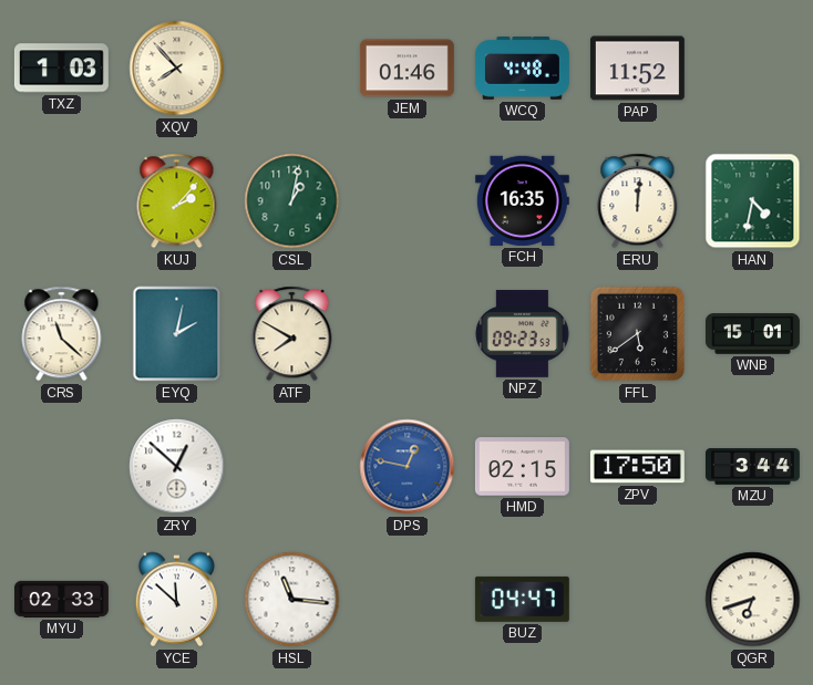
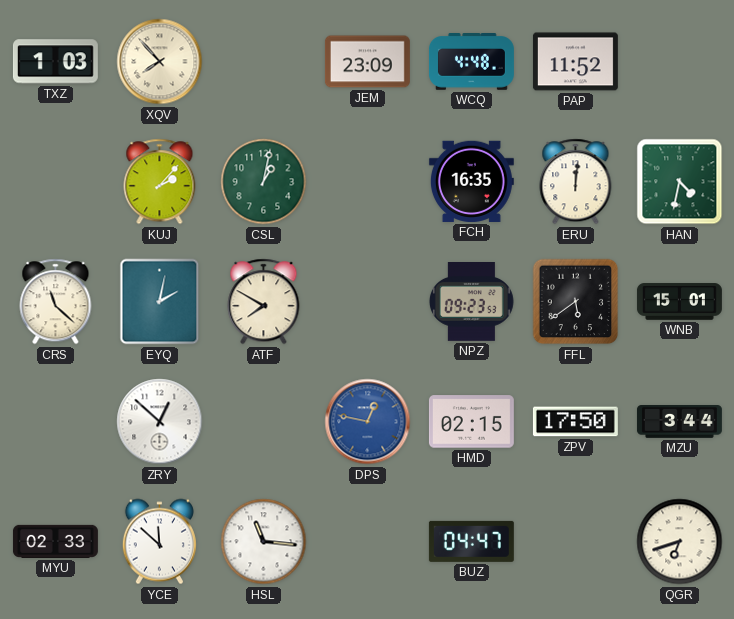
JEM: 01:46 -> 23:09
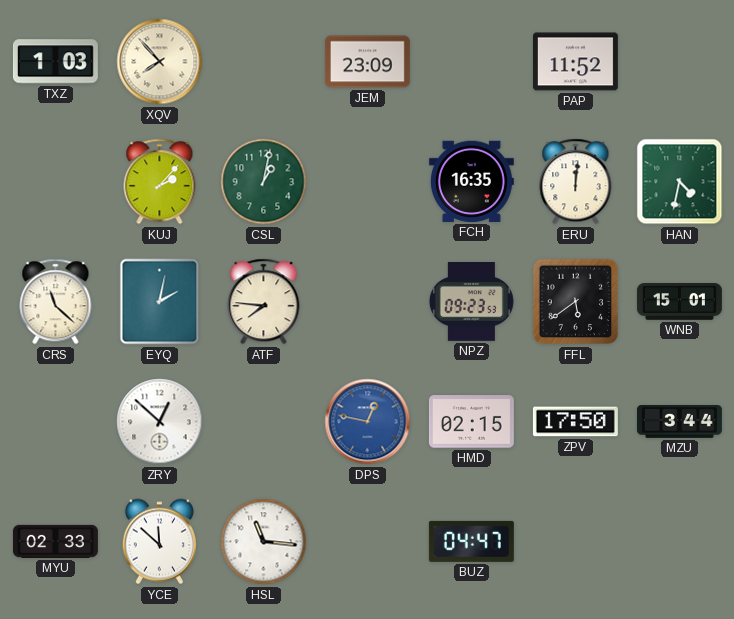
WCQ: 4:48 -> none
ATF: 7:50 -> 7:46
QGR: 6:42 -> none
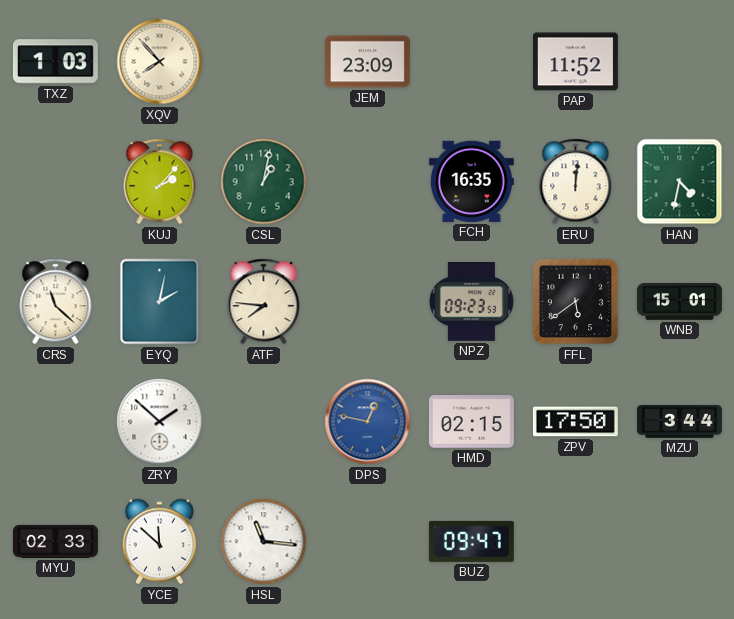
ZRY: 12:52 -> 1:52
BUZ: 04:47 -> 09:47
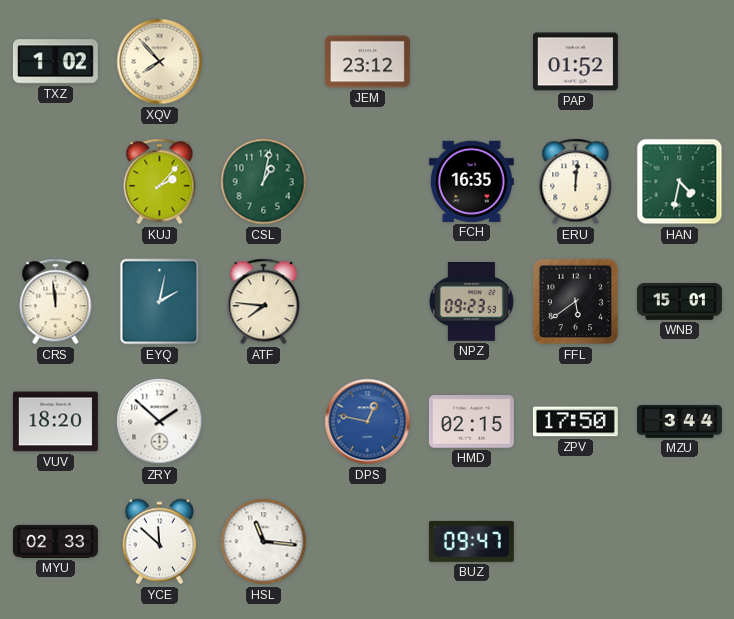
TXZ: 1:03 -> 1:02
JEM: 23:09 -> 23:12
PAP: 11:52 -> 01:52
CRS: 11:22 -> 11:59
VUV: none -> 18:20
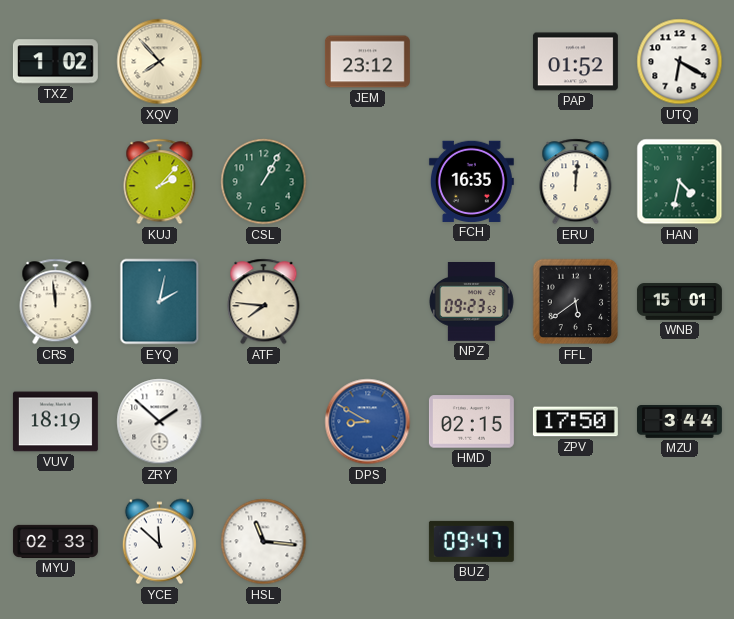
UTQ: none -> 6:20
CSL: 1:02 -> 1:05
VUV: 18:20 -> 18:19
DPS: 12:47 -> 8:50
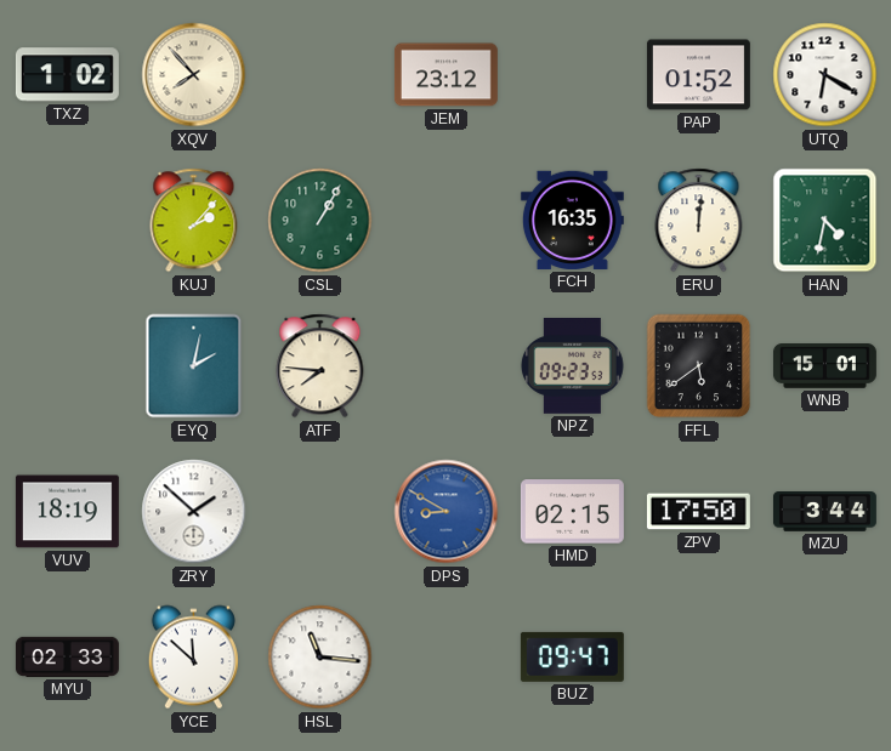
CRS: 11:59 -> none
